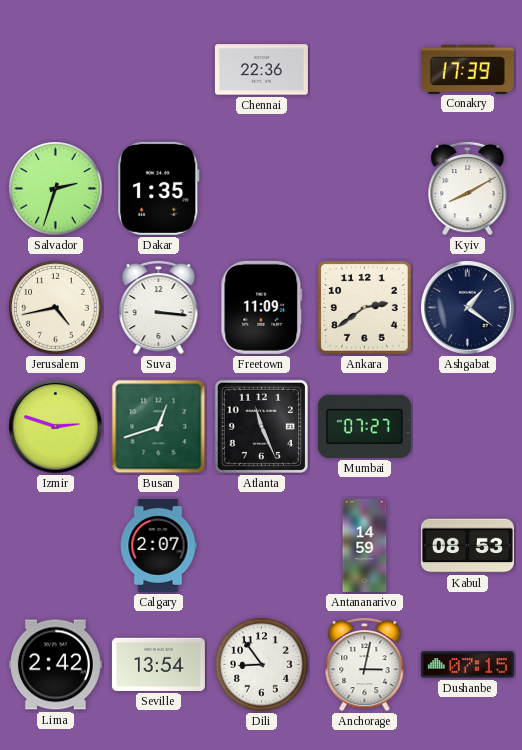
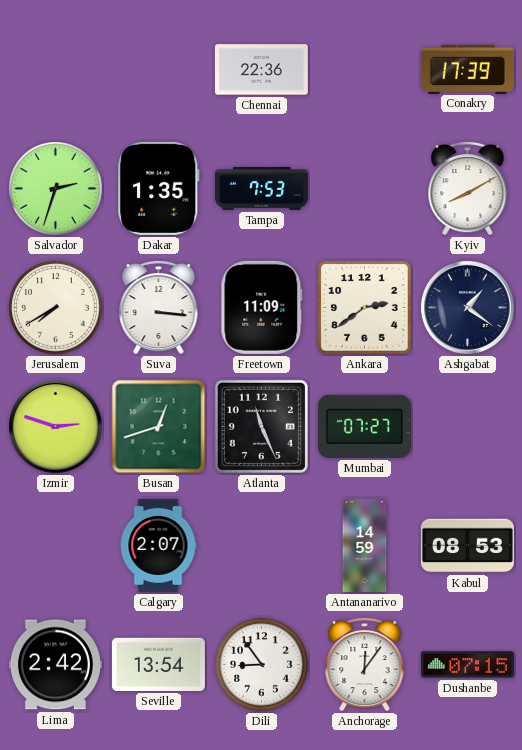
Tampa: none -> 7:53
Jerusalem: 4:43 -> 7:40
Anchorage: 3:02 -> 12:06
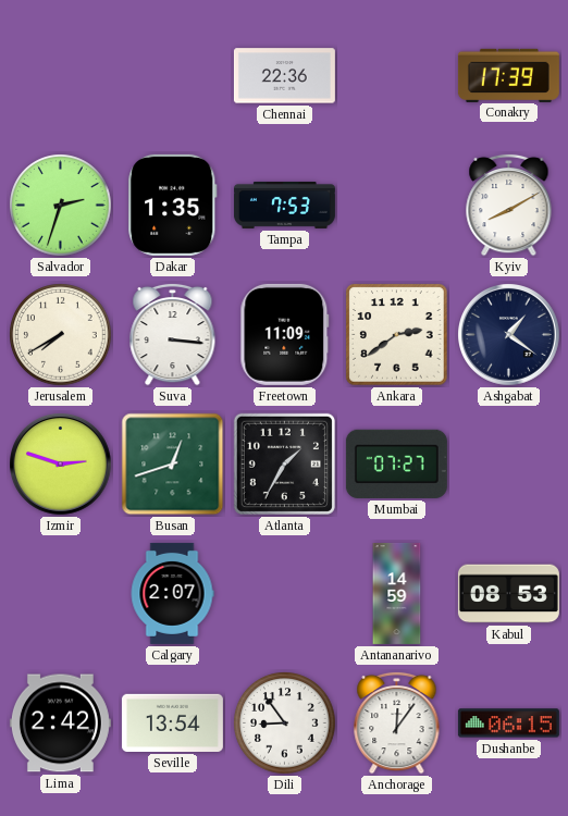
Atlanta: 11:26 -> 1:35
Dushanbe: 07:15 -> 06:15
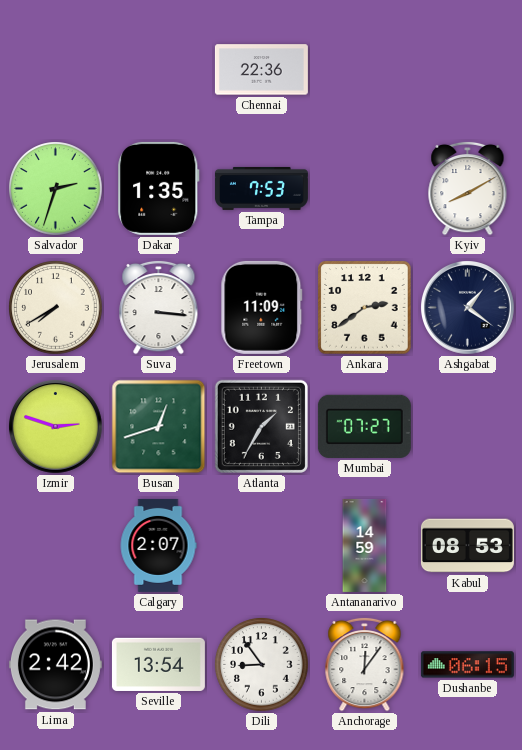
Conakry: 17:39 -> none
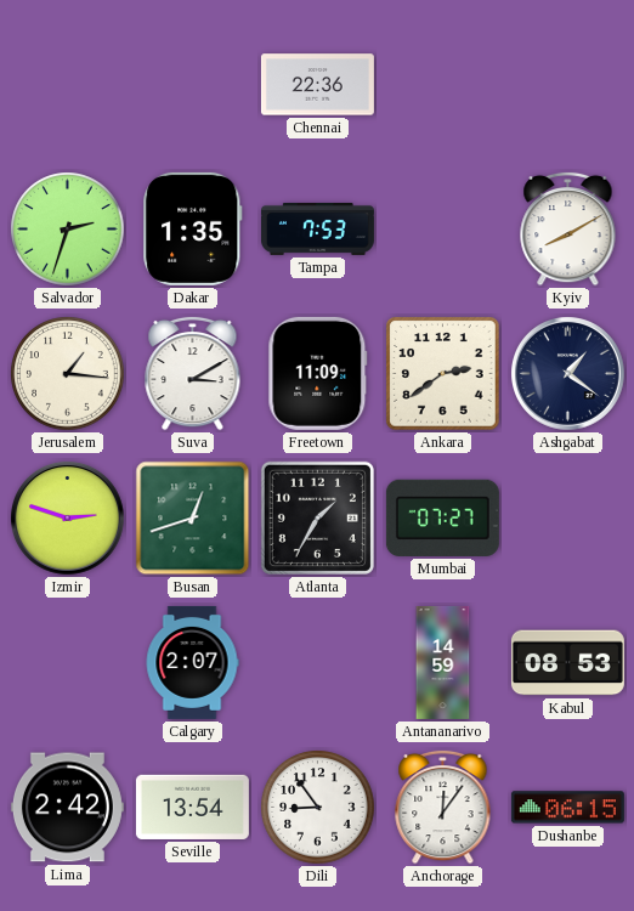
Jerusalem: 7:40 -> 1:16
Suva: 3:16 -> 3:10
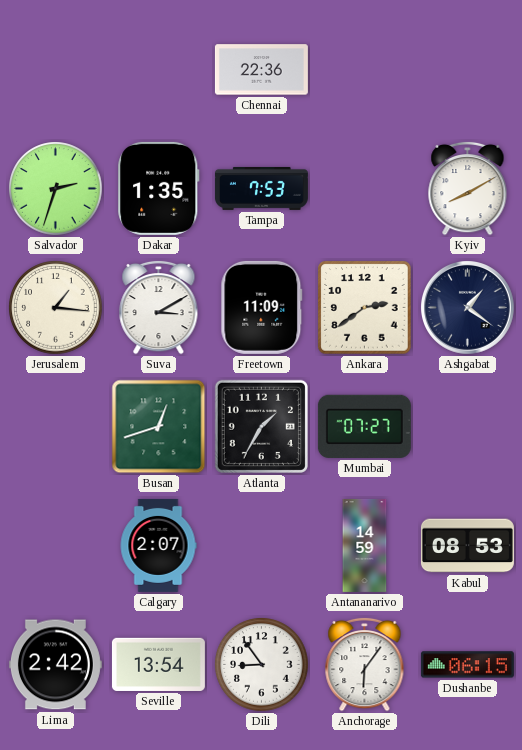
Izmir: 2:48 -> none
Anchorage: 12:06 -> 6:06
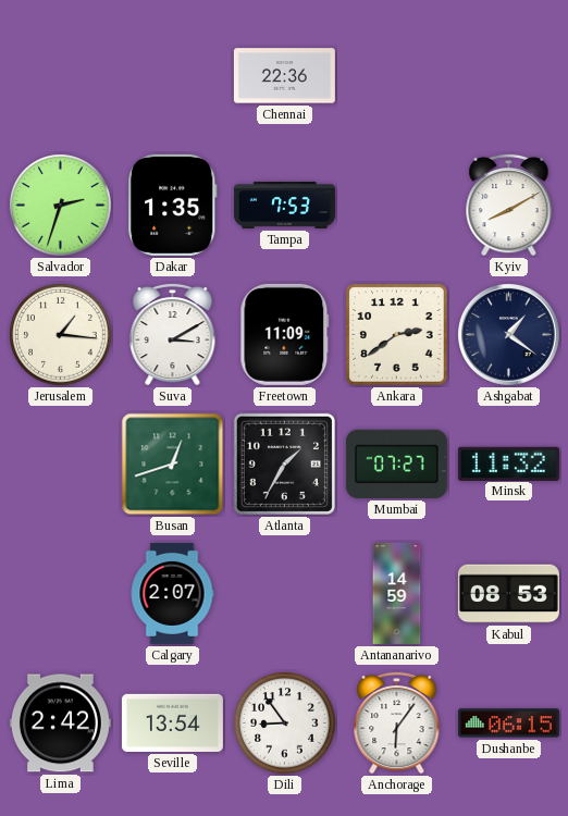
Minsk: none -> 11:32
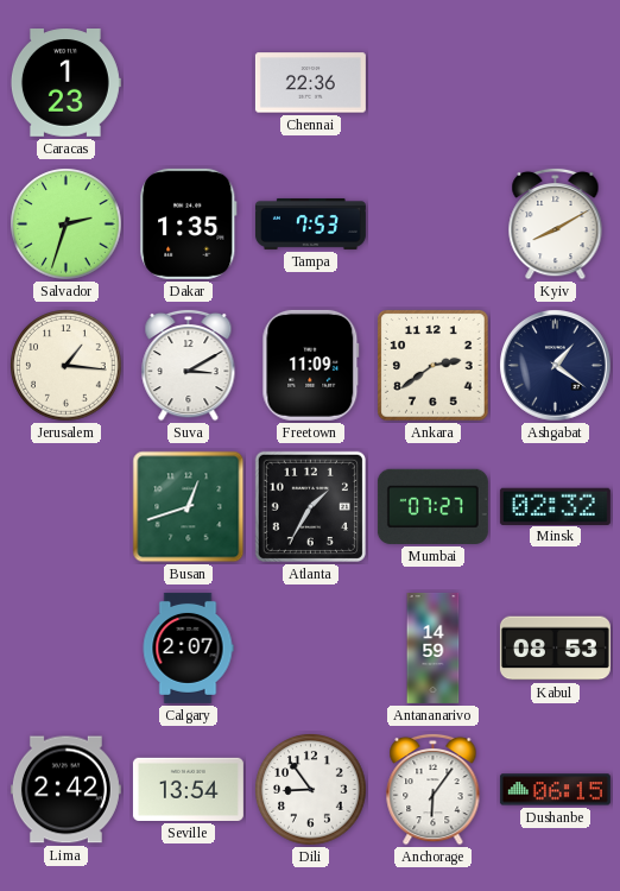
Caracas: none -> 1:23
Minsk: 11:32 -> 02:32
